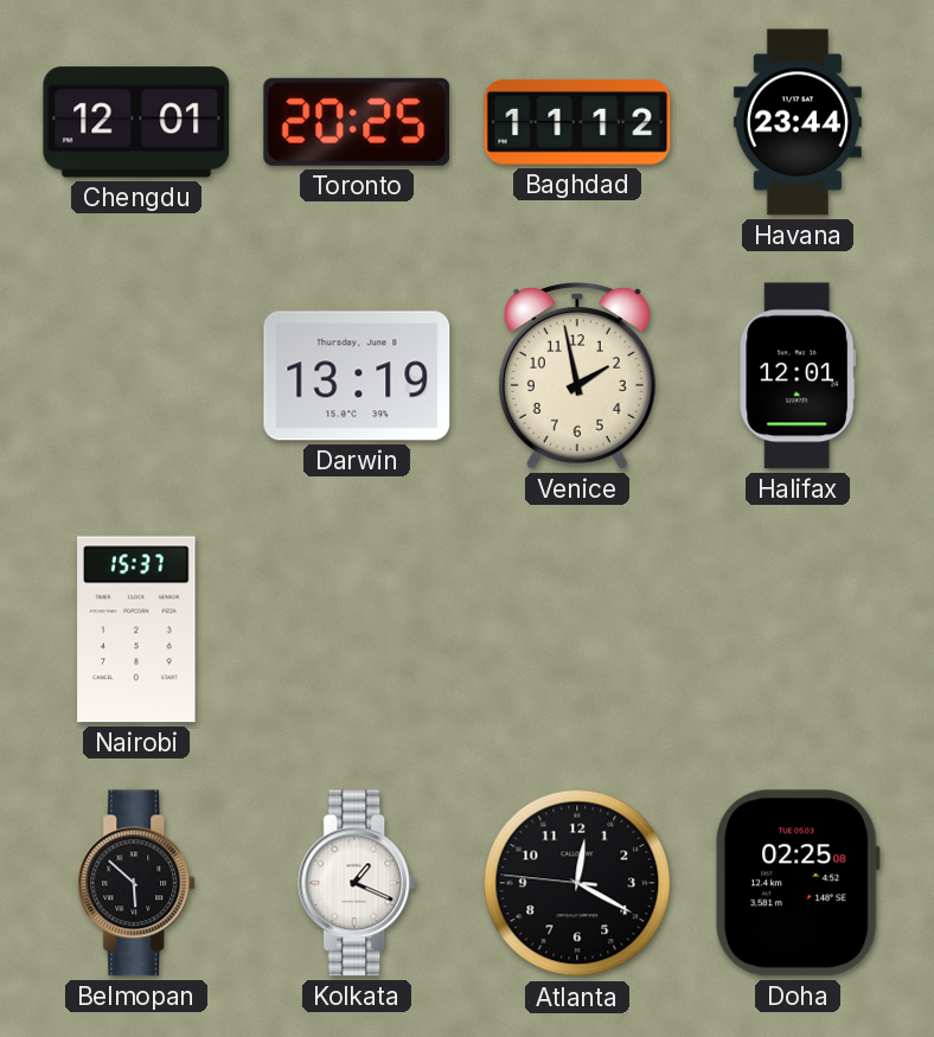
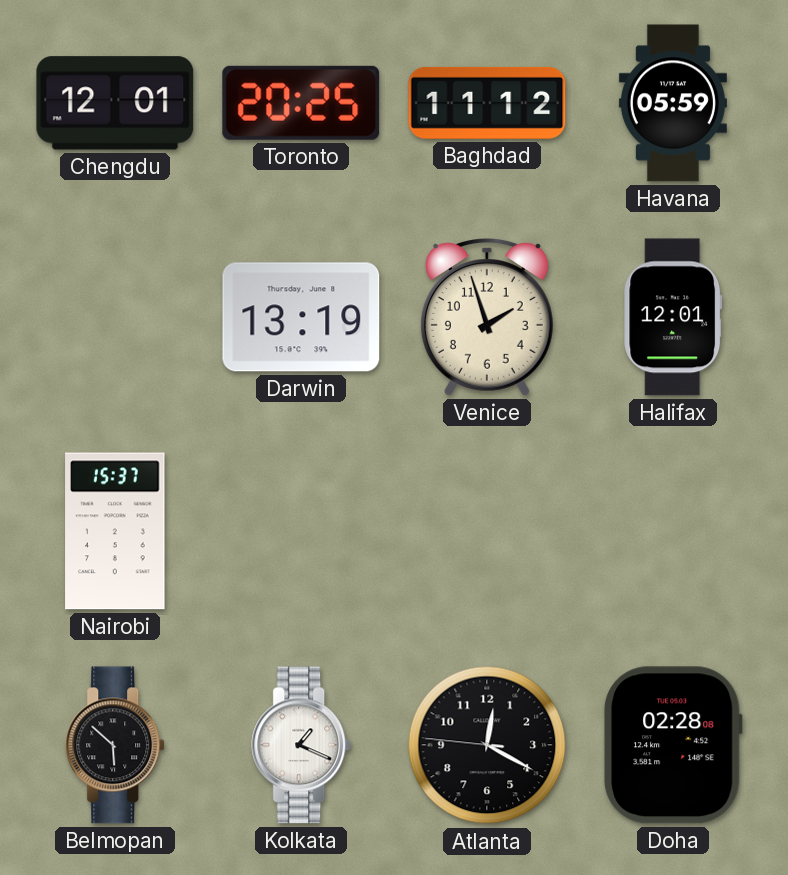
Havana: 23:44 -> 05:59
Venice: 1:58 -> 1:57
Doha: 02:25 -> 02:28
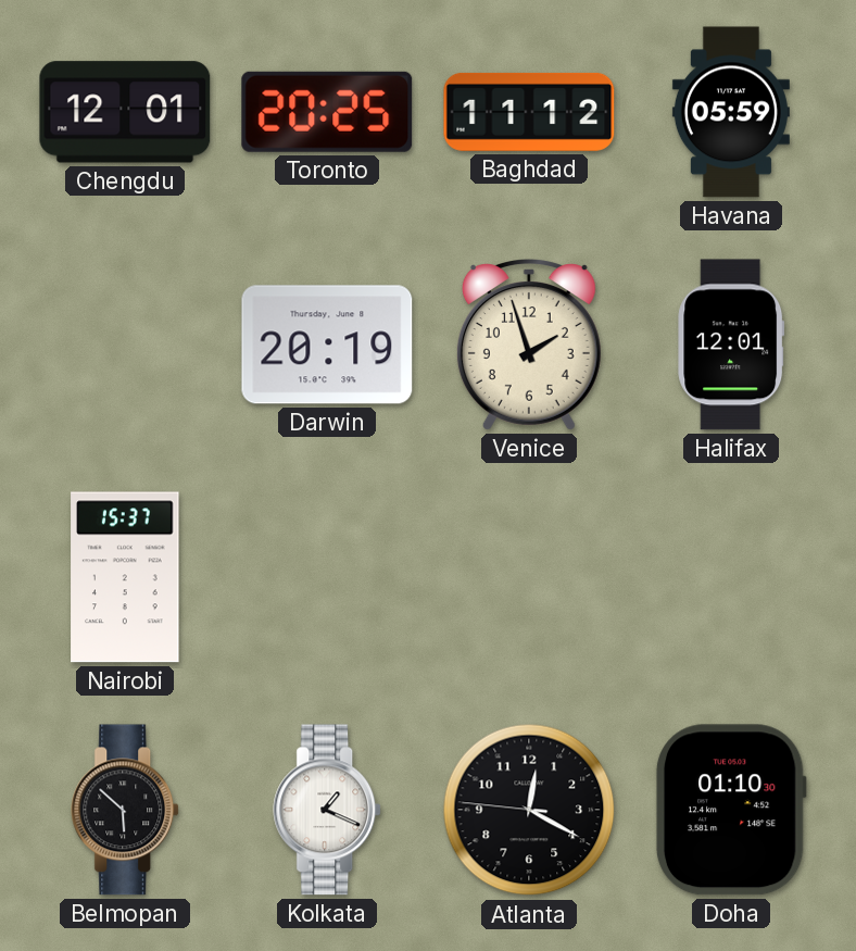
Darwin: 13:19 -> 20:19
Doha: 02:28 -> 01:10
